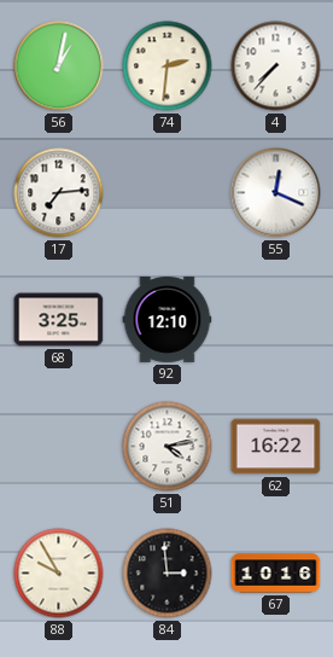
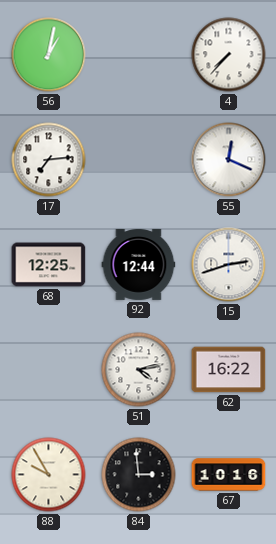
74: 2:31 -> none
68: 3:25 -> 12:25
92: 12:10 -> 12:44
15: none -> 2:42
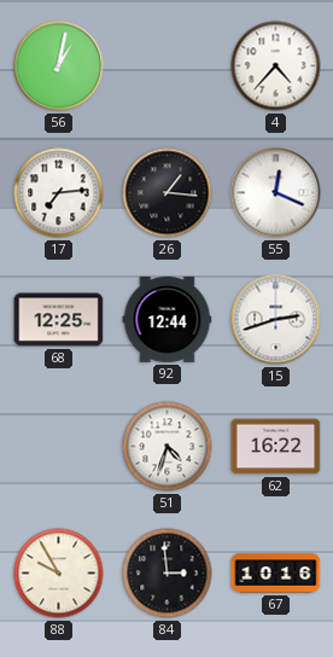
4: 7:37 -> 4:37
26: none -> 1:16
51: 4:13 -> 4:33
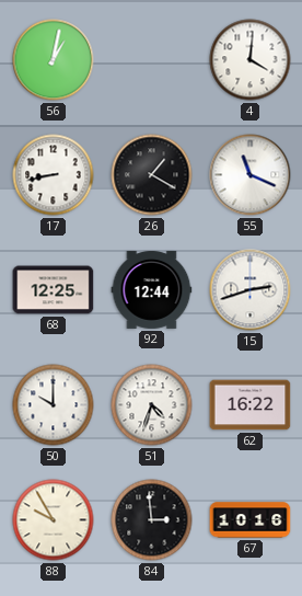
4: 4:37 -> 4:01
17: 7:14 -> 8:43
26: 1:16 -> 1:20
55: 12:19 -> 11:19
50: none -> 10:00
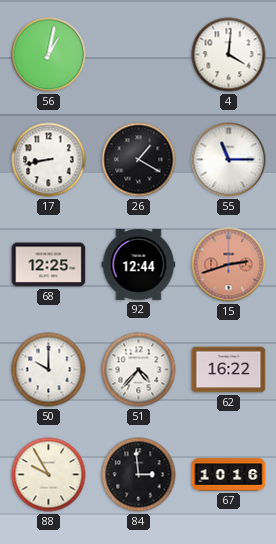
55: 11:19 -> 11:15
15 dial: white -> salmon
51: 4:33 -> 4:37
